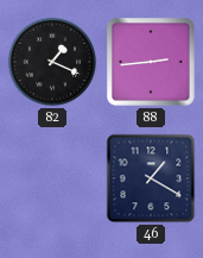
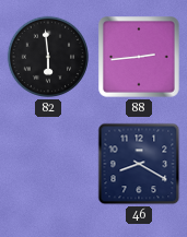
82: 1:19 -> 5:59
46: 1:20 -> 8:20
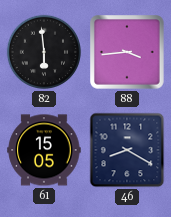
88: 2:44 -> 3:44
61: none -> 15:05
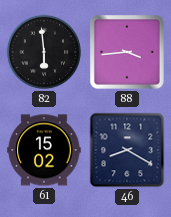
61: 15:05 -> 15:02
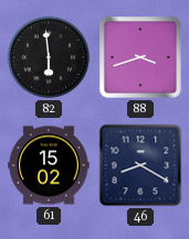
88: 3:44 -> 3:42
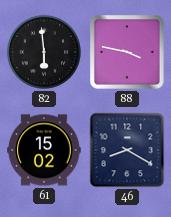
88: 3:42 -> 3:47
